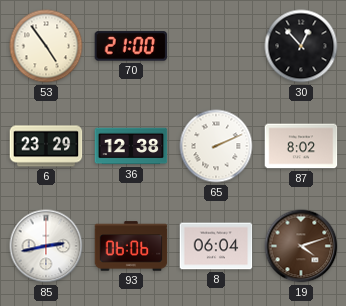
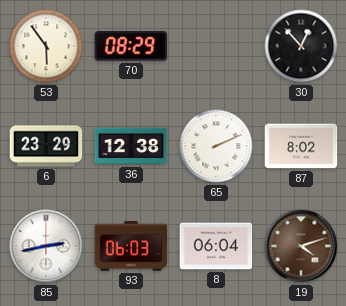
53: 4:54 -> 5:54
70: 21:00 -> 08:29
93: 06:06 -> 06:03
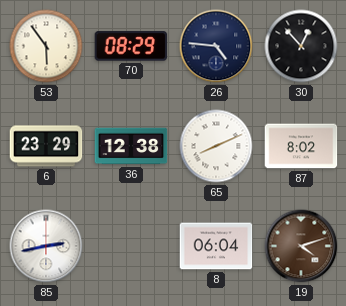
26: none -> 4:46
65: 2:11 -> 8:11
93: 06:03 -> none
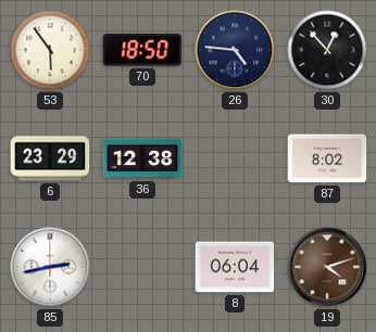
70: 08:29 -> 18:50
65: 8:11 -> none
